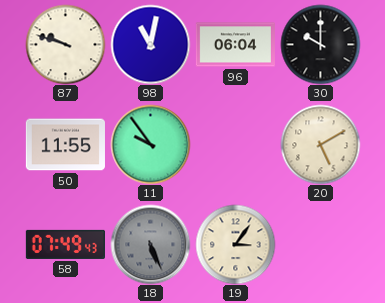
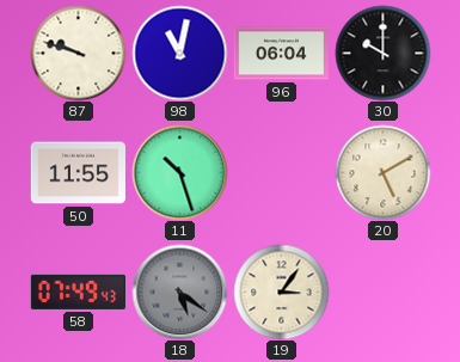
11: 9:54 -> 10:27
18: 5:26 -> 5:21
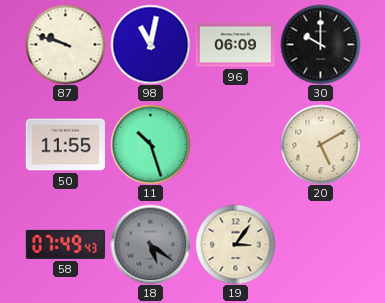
96: 06:04 -> 06:09
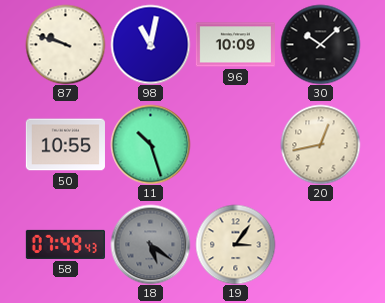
96: 06:09 -> 10:09
30: 10:00 -> 10:08
50: 11:55 -> 10:55
20: 5:10 -> 12:43
